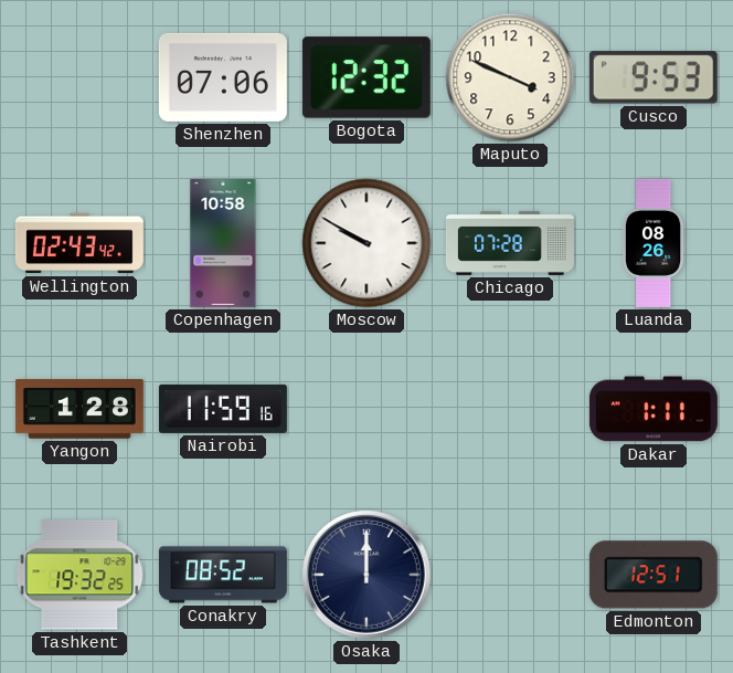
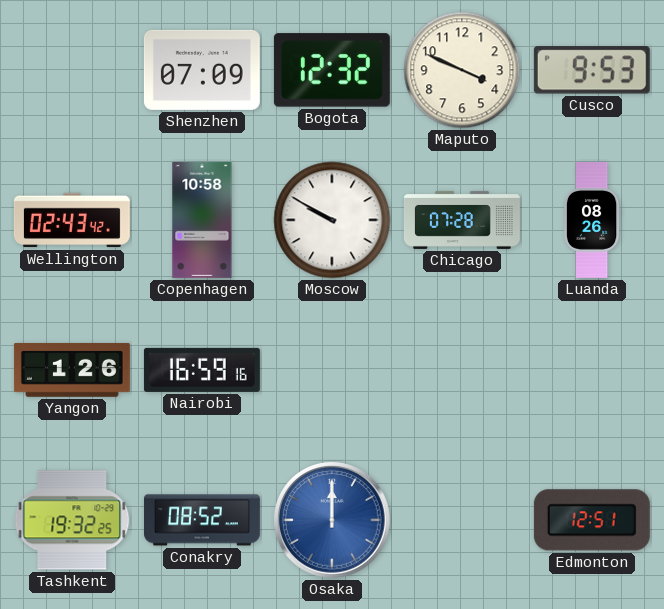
Shenzhen: 07:06 -> 07:09
Yangon: 1:28 -> 1:26
Nairobi: 11:59 -> 16:59
Dakar: 1:11 -> none
Osaka dial: navy -> blue
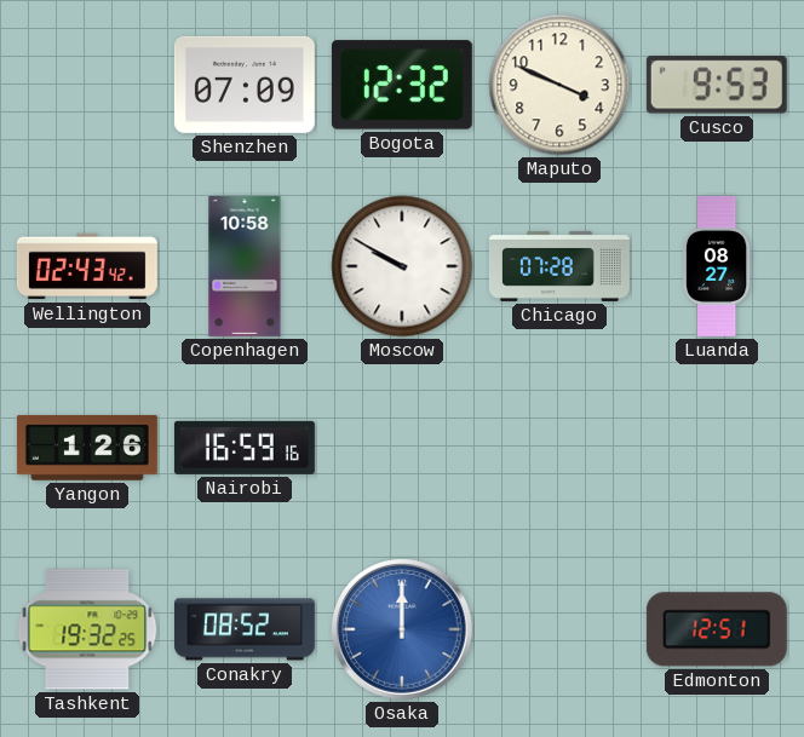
Luanda: 08:26 -> 08:27
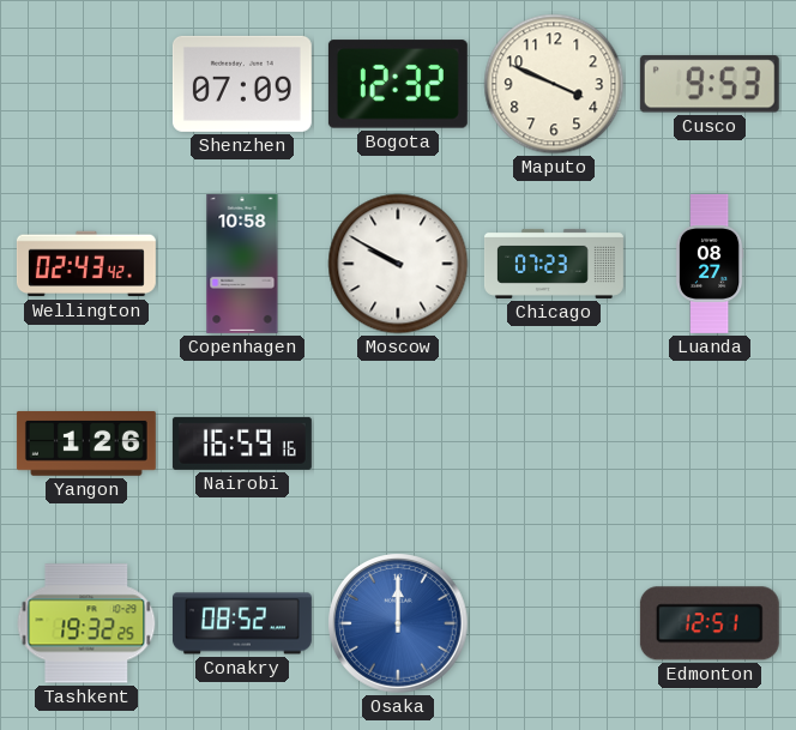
Chicago: 07:28 -> 07:23
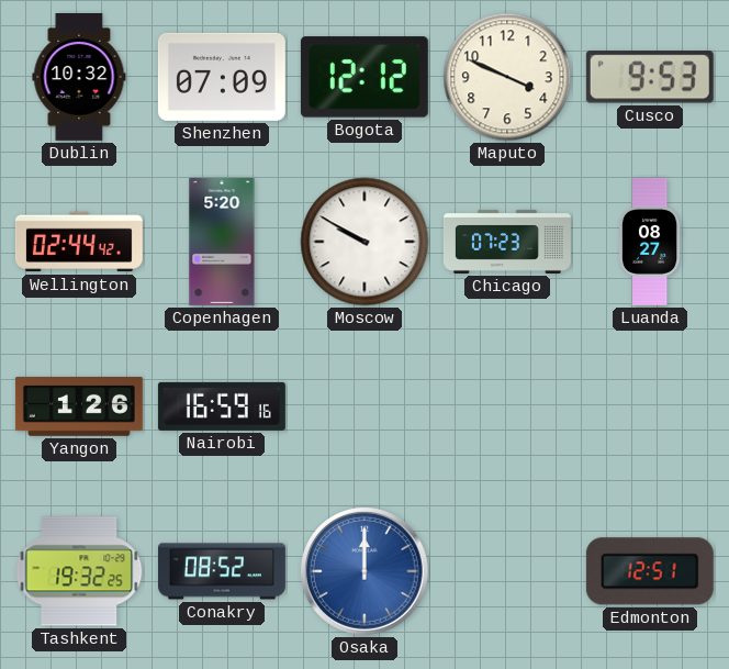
Dublin: none -> 10:32
Bogota: 12:32 -> 12:12
Wellington: 02:43 -> 02:44
Copenhagen: 10:58 -> 5:20
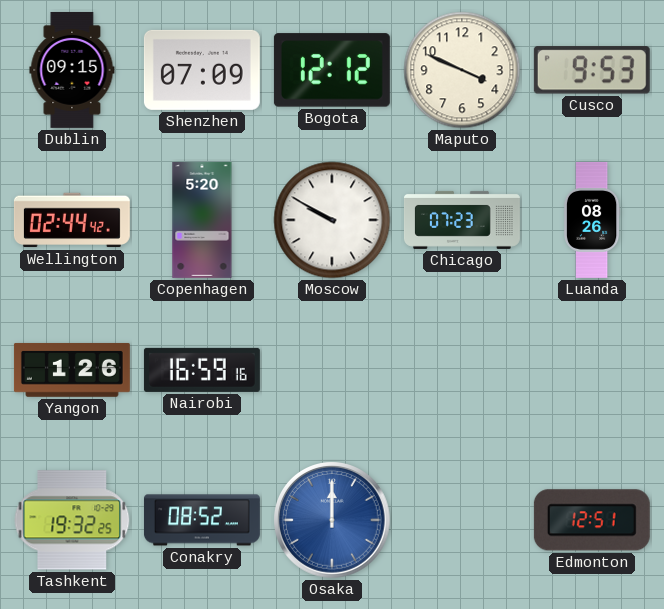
Dublin: 10:32 -> 09:15
Luanda: 08:27 -> 08:26
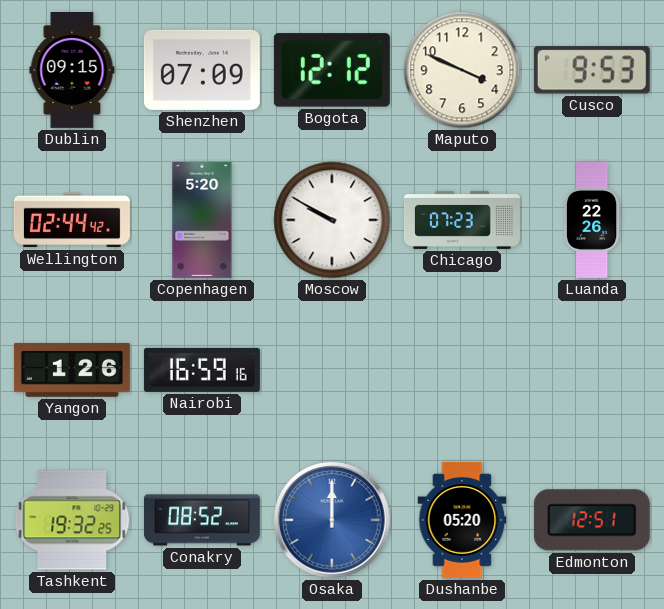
Luanda: 08:26 -> 22:26
Dushanbe: none -> 05:20
